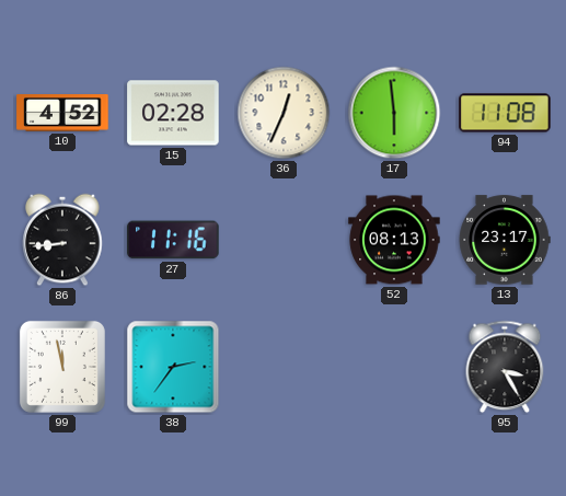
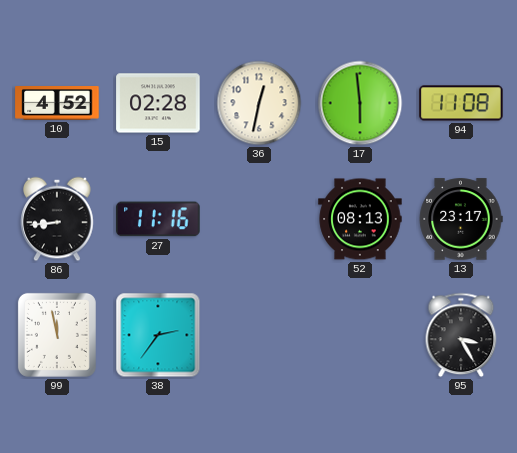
36: 12:34 -> 12:32
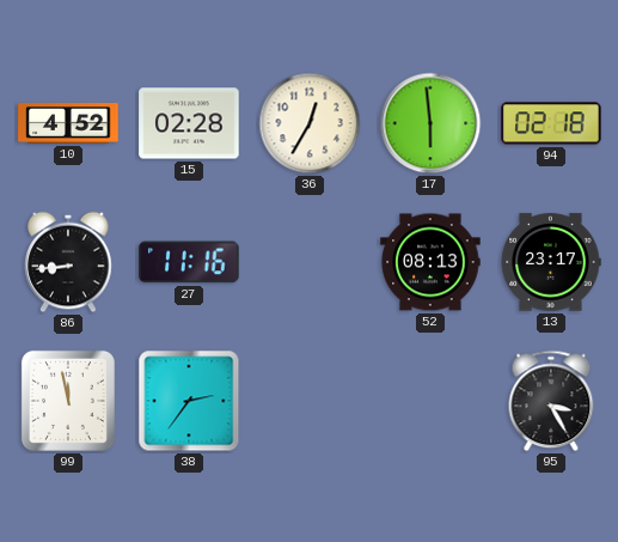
36: 12:32 -> 12:35
94: 11:08 -> 02:18
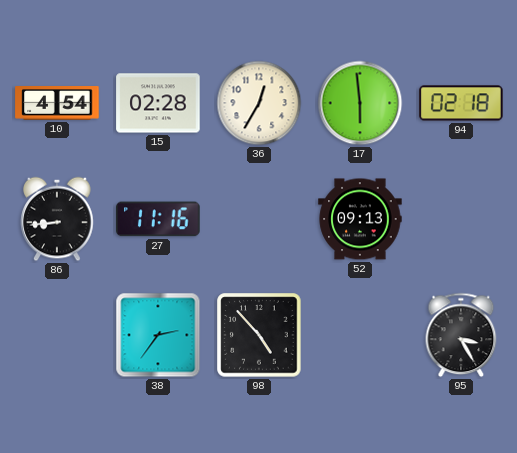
10: 4:52 -> 4:54
52: 08:13 -> 09:13
13: 23:17 -> none
99: 11:58 -> none
98: none -> 4:53
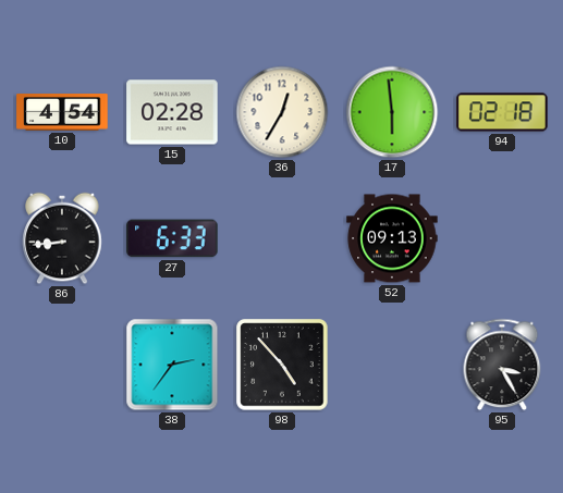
27: 11:16 -> 6:33
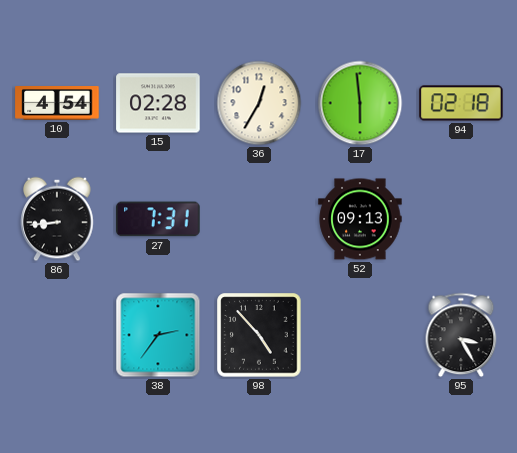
27: 6:33 -> 7:31
